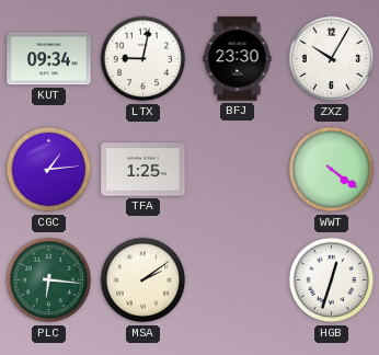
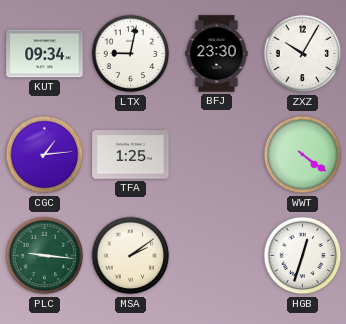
PLC: 6:16 -> 9:16
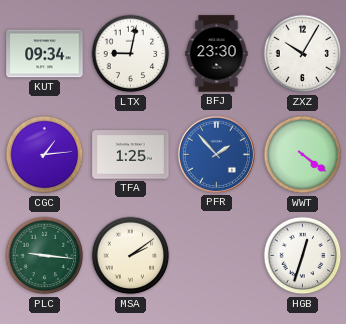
PFR: none -> 1:53
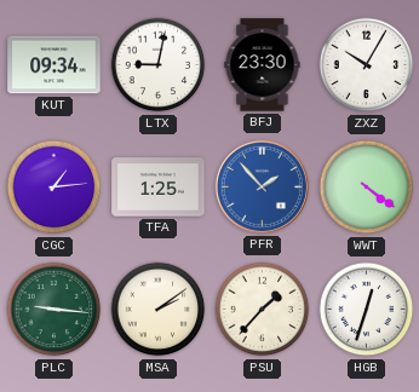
PSU: none -> 1:37
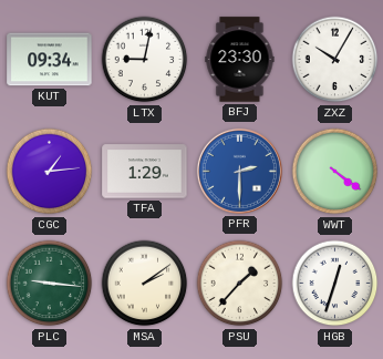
TFA: 1:25 -> 1:29
PFR: 1:53 -> 2:30
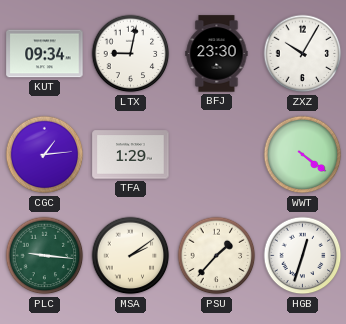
PFR: 2:30 -> none
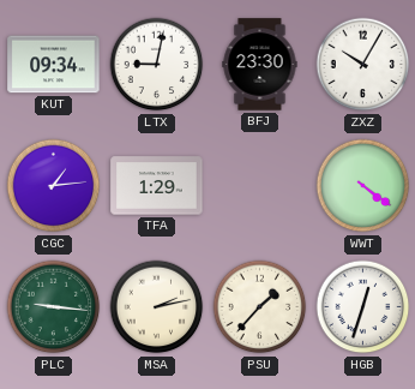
MSA: 2:09 -> 2:13
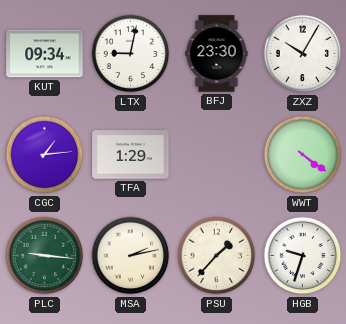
HGB: 12:33 -> 9:33
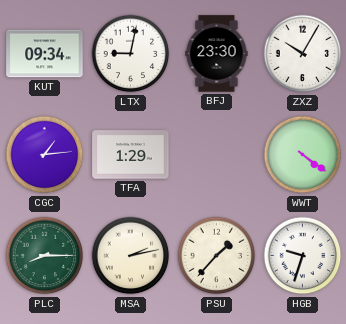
PLC: 9:16 -> 8:15
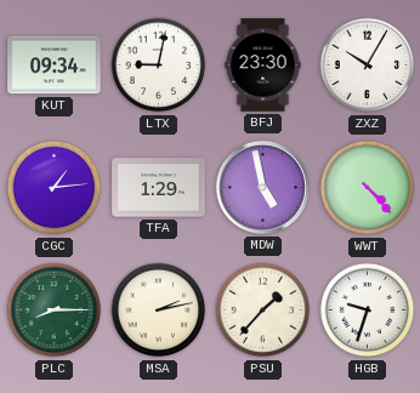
MDW: none -> 4:58
WWT: 4:21 -> 4:23
